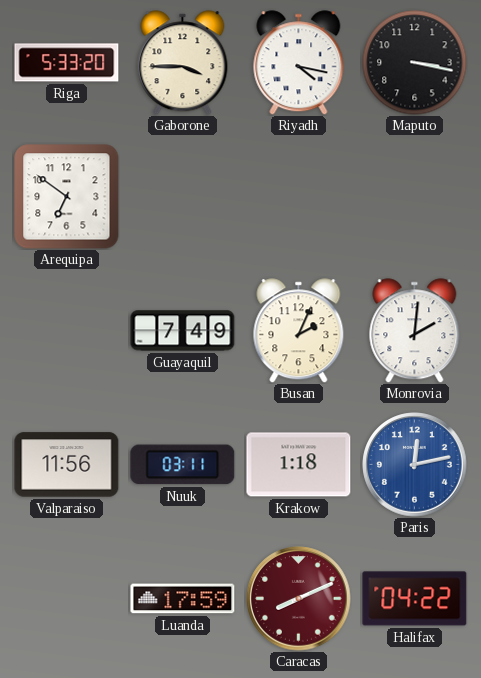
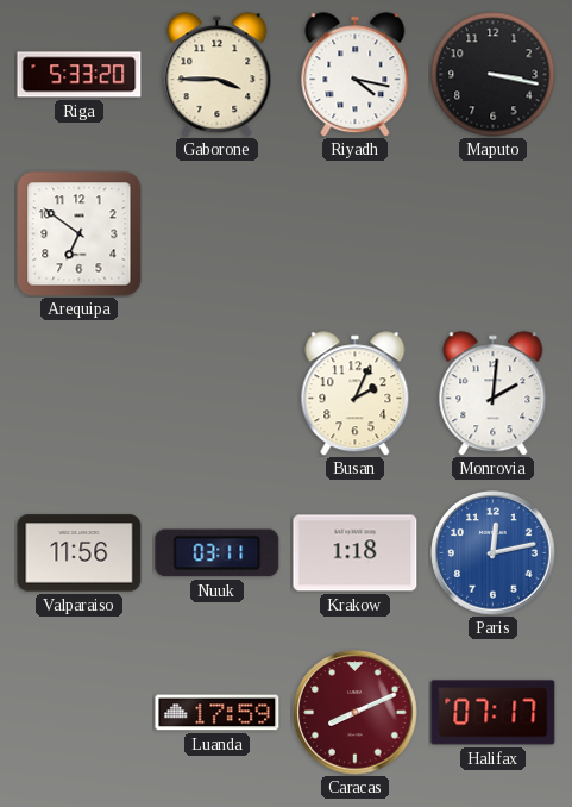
Guayaquil: 7:49 -> none
Halifax: 04:22 -> 07:17
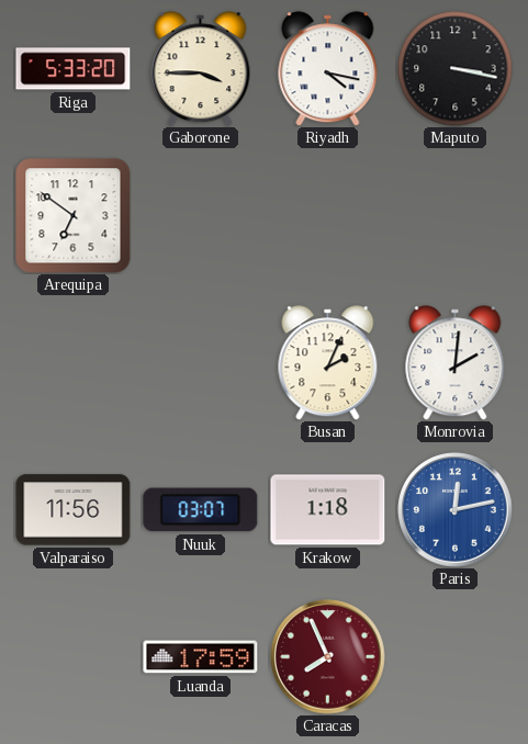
Nuuk: 03:11 -> 03:07
Caracas: 8:11 -> 7:56
Halifax: 07:17 -> none
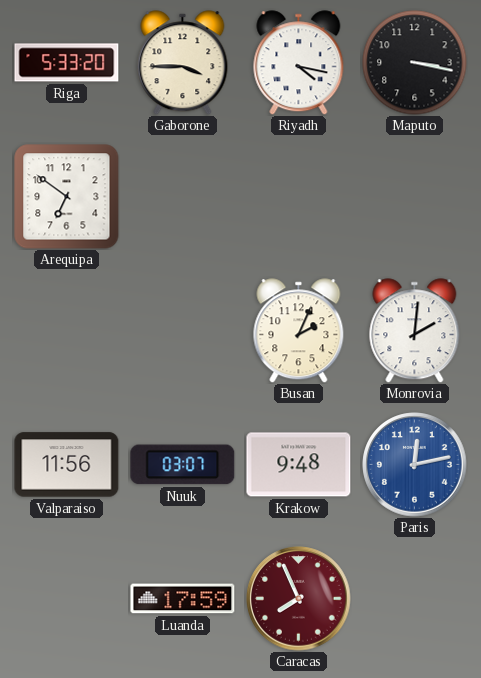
Krakow: 1:18 -> 9:48
